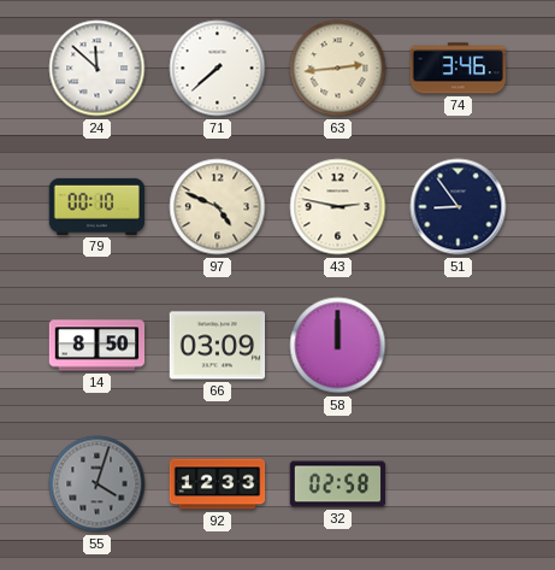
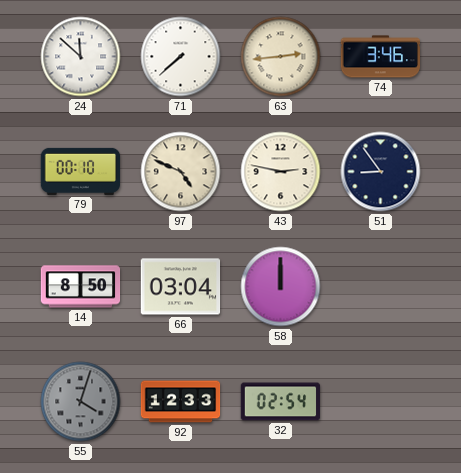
66: 03:09 -> 03:04
32: 02:58 -> 02:54
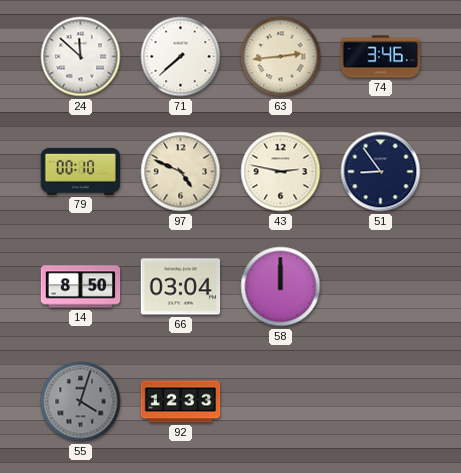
32: 02:54 -> none
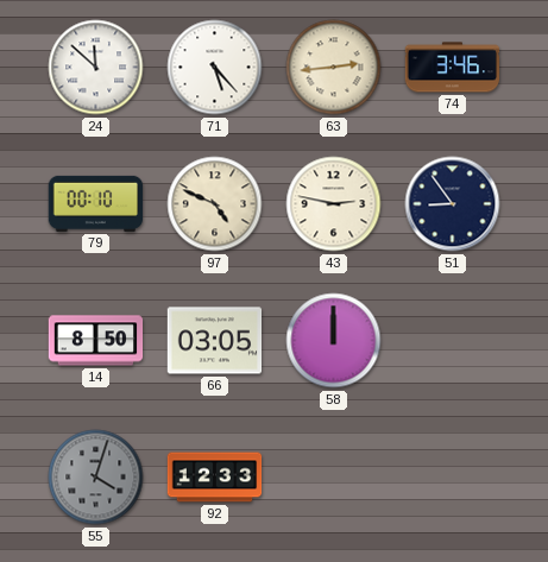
71: 7:38 -> 5:23
66: 03:04 -> 03:05
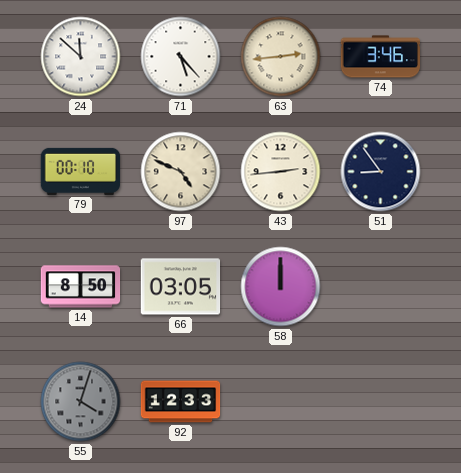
43: 2:47 -> 2:44
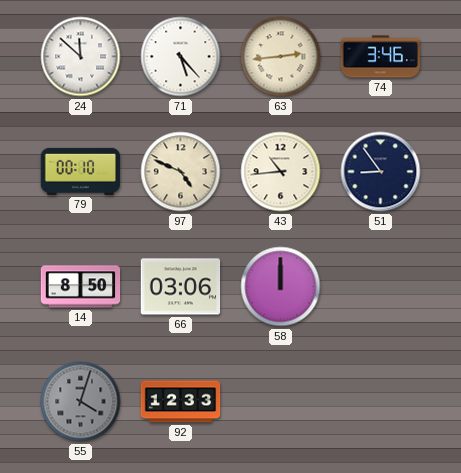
43: 2:44 -> 10:44
66: 03:05 -> 03:06
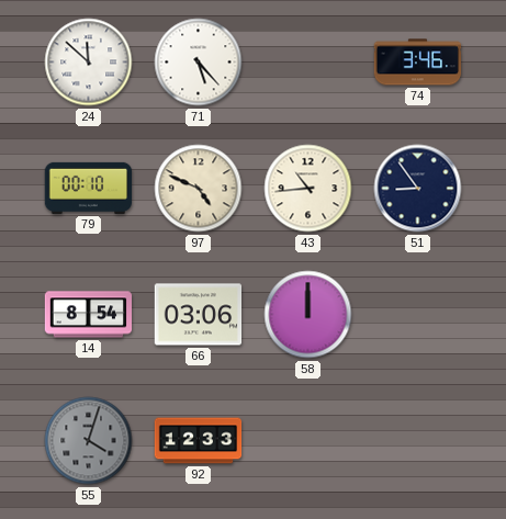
63: 2:44 -> none
14: 8:50 -> 8:54
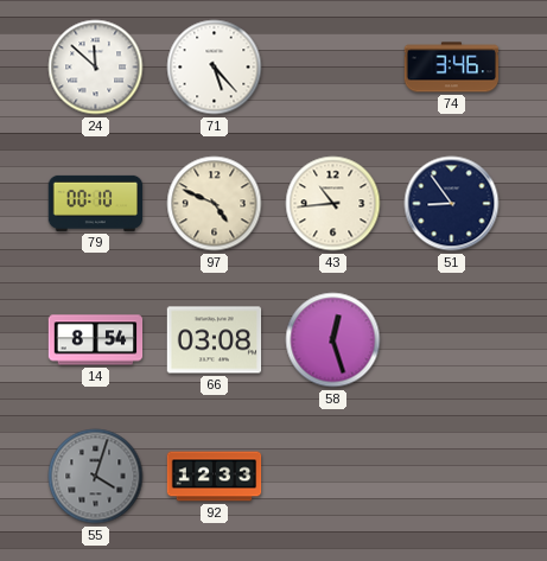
66: 03:06 -> 03:08
58: 12:00 -> 12:27
